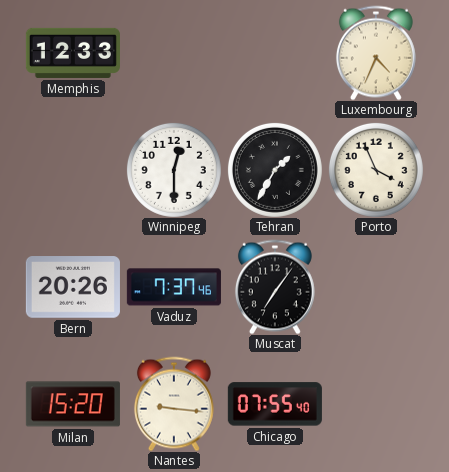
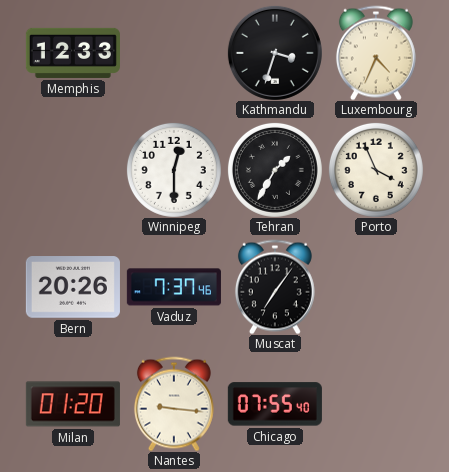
Kathmandu: none -> 3:33
Milan: 15:20 -> 01:20
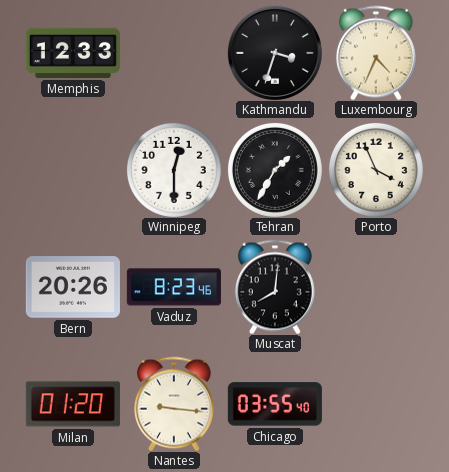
Vaduz: 7:37 -> 8:23
Muscat: 7:06 -> 8:01
Chicago: 07:55 -> 03:55
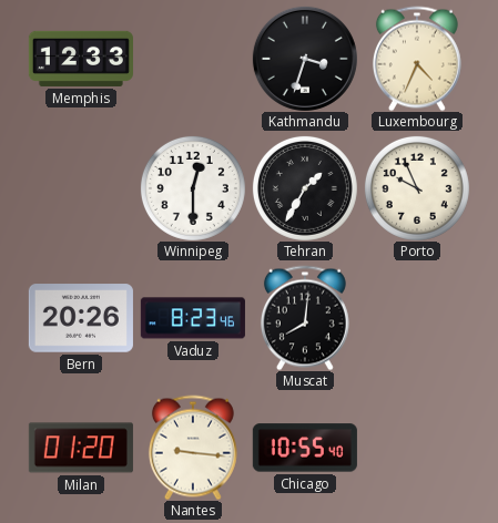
Porto: 3:56 -> 9:56
Chicago: 03:55 -> 10:55
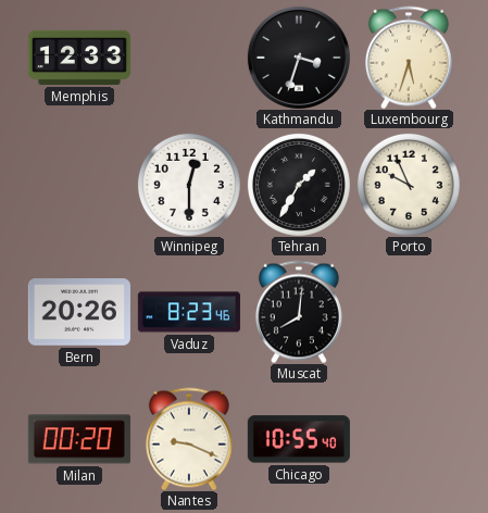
Luxembourg: 4:34 -> 5:33
Milan: 01:20 -> 00:20
Nantes: 9:16 -> 9:19
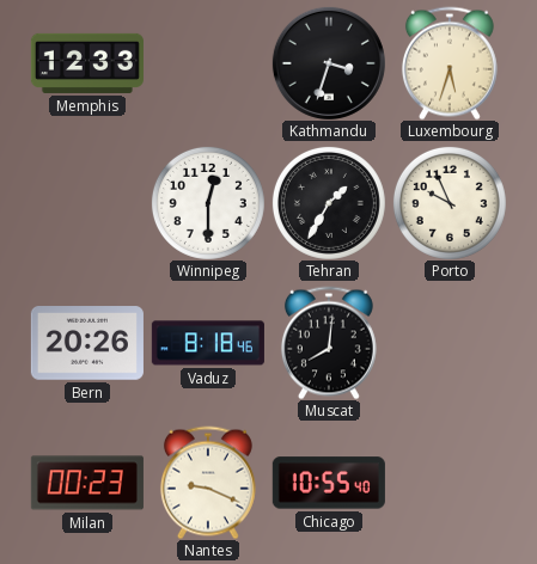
Vaduz: 8:23 -> 8:18
Milan: 00:20 -> 00:23
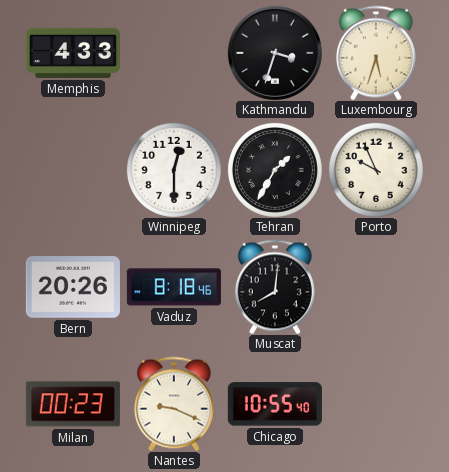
Memphis: 12:33 -> 4:33
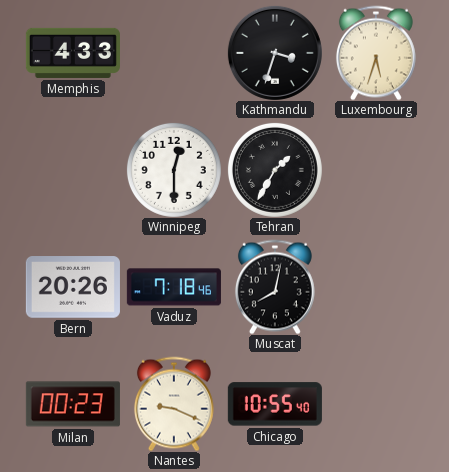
Porto: 9:56 -> none
Vaduz: 8:18 -> 7:18
Muscat: 8:01 -> 8:02
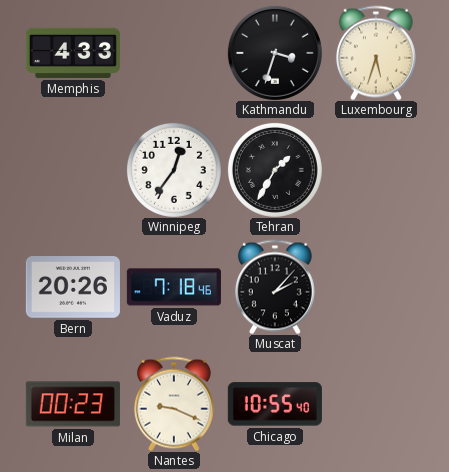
Winnipeg: 12:30 -> 12:36
Muscat: 8:02 -> 2:07
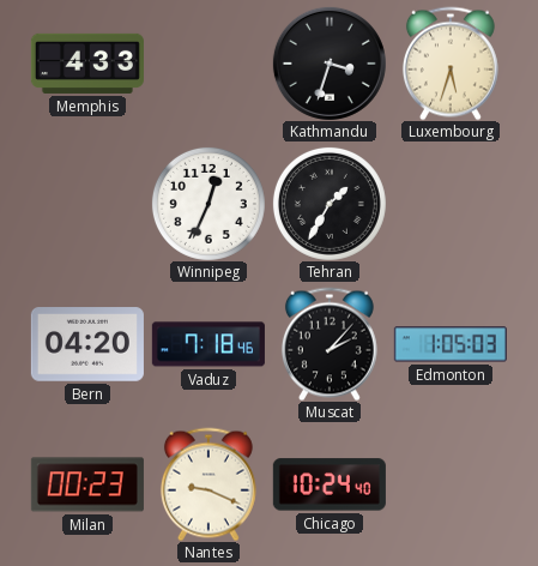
Winnipeg: 12:36 -> 12:34
Bern: 20:26 -> 04:20
Edmonton: none -> 1:05
Chicago: 10:55 -> 10:24
